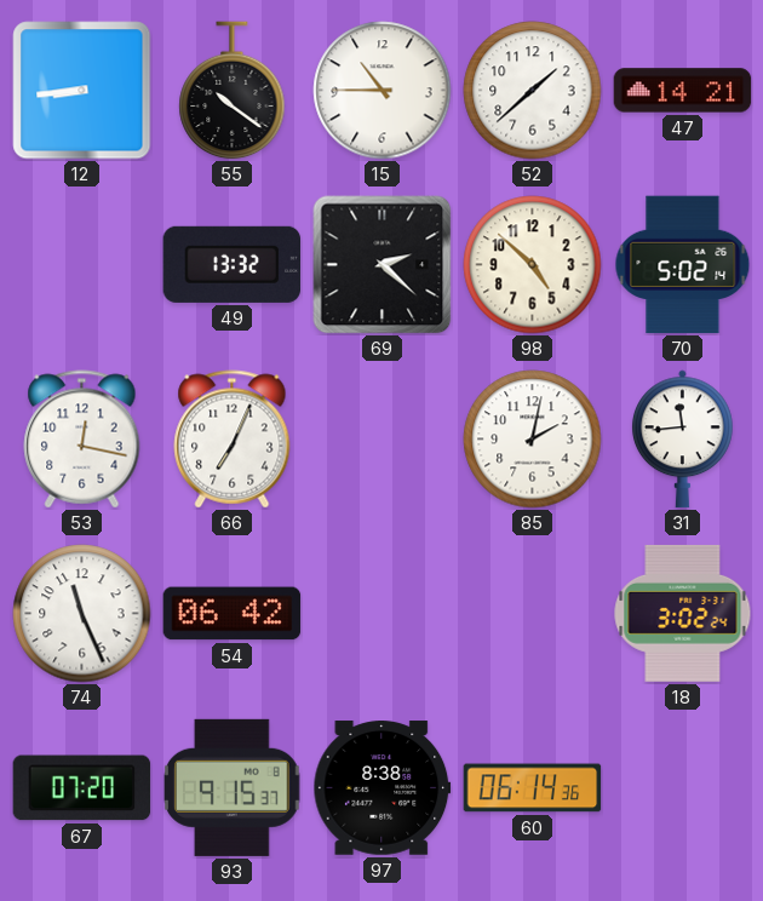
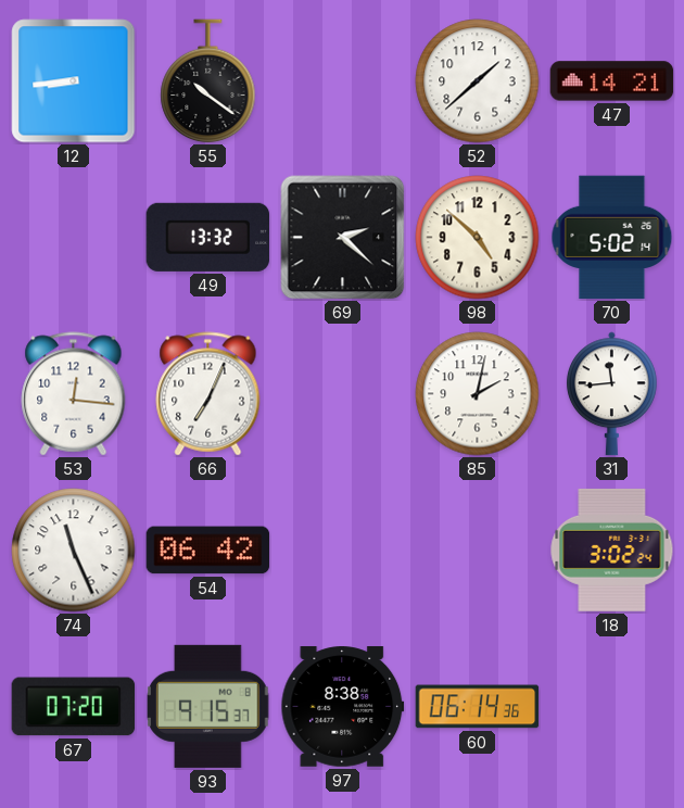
15: 10:45 -> none
53: 12:17 -> 12:16
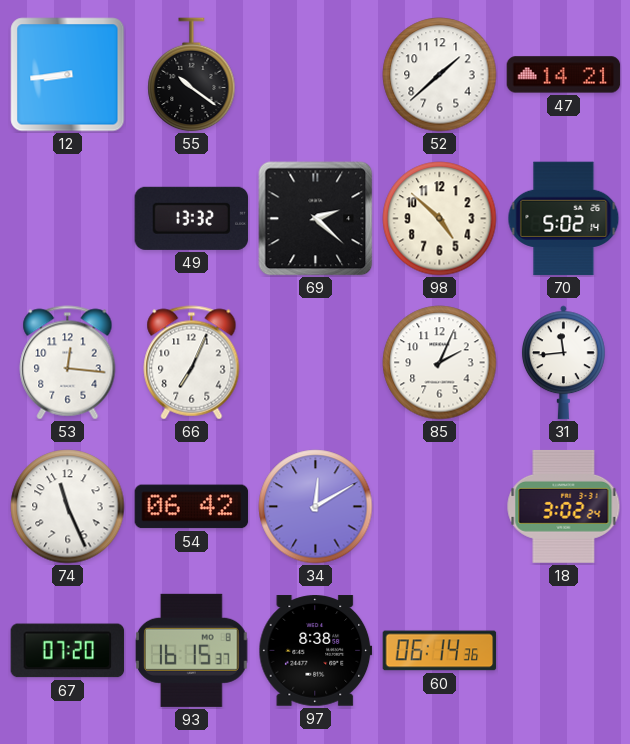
85: 2:02 -> 2:04
34: none -> 12:10
93: 9:15 -> 16:15
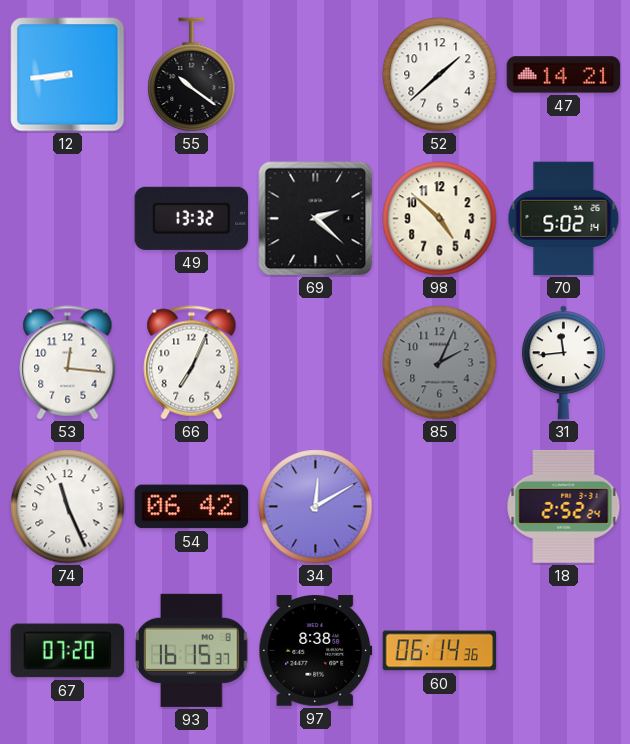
85 dial: white -> grey
18: 3:02 -> 2:52
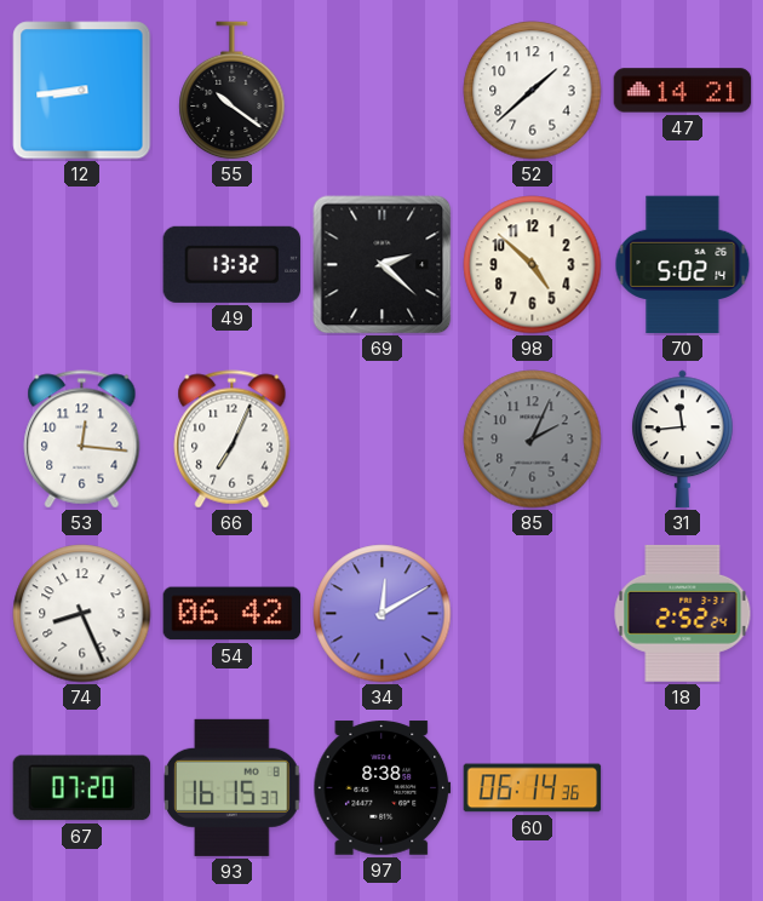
74: 11:26 -> 8:26
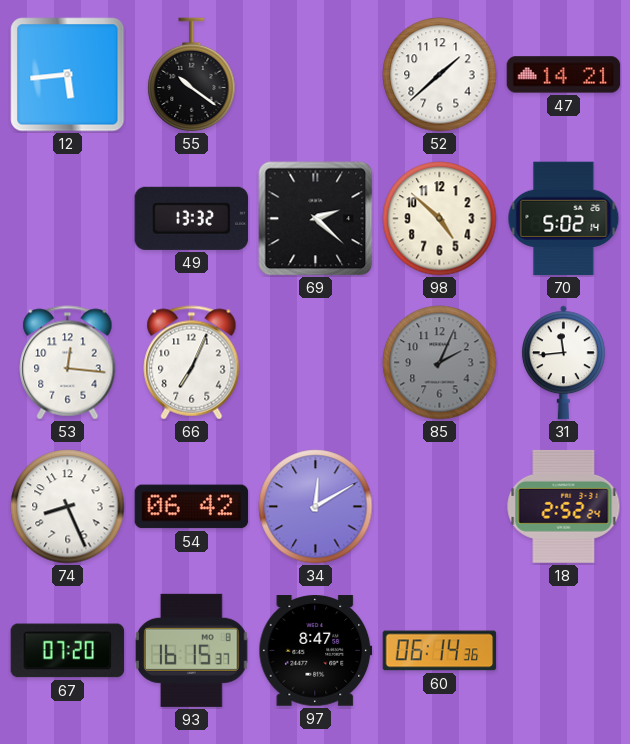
12: 8:44 -> 5:44
97: 8:38 -> 8:47
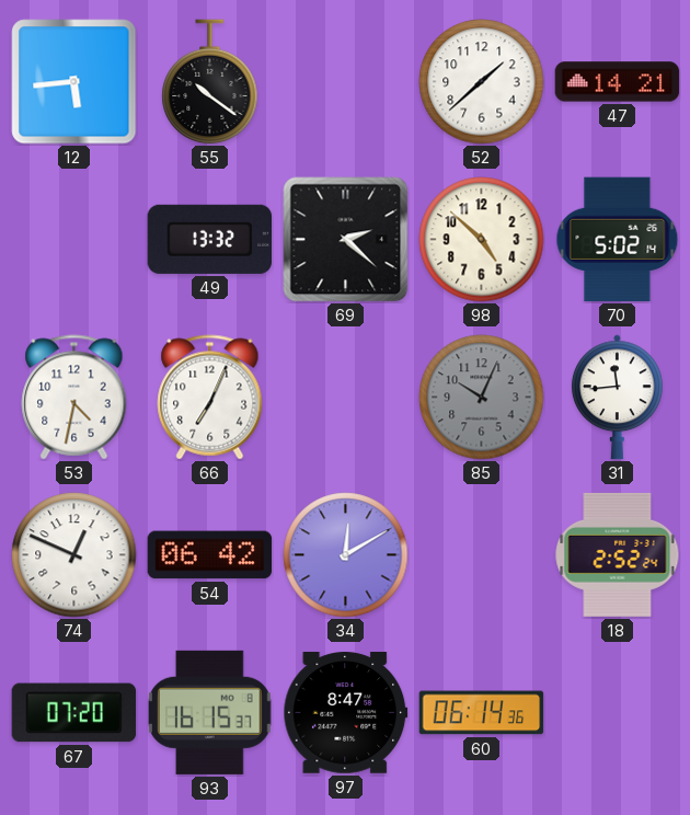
53: 12:16 -> 4:32
85: 2:04 -> 10:04
74: 8:26 -> 12:49
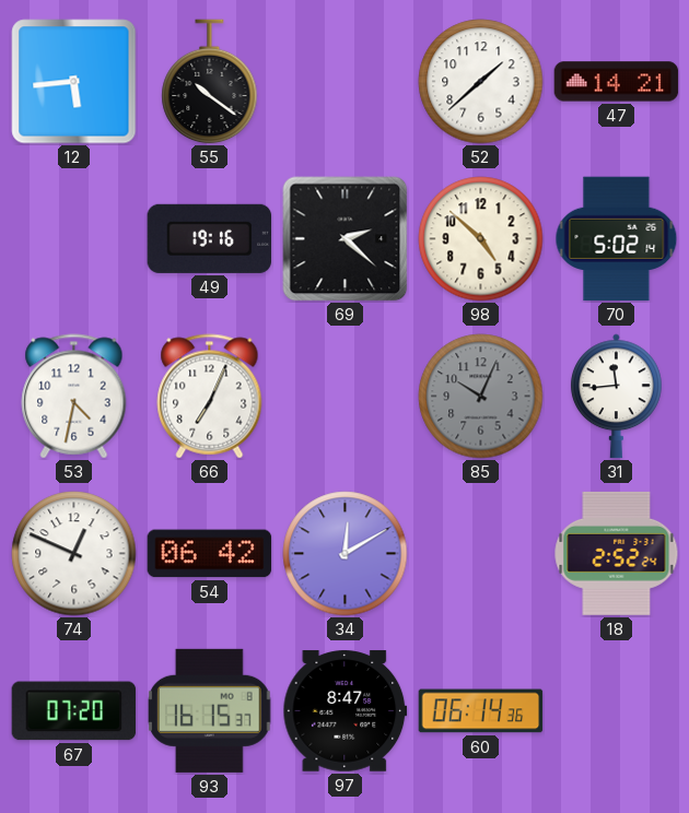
49: 13:32 -> 19:16
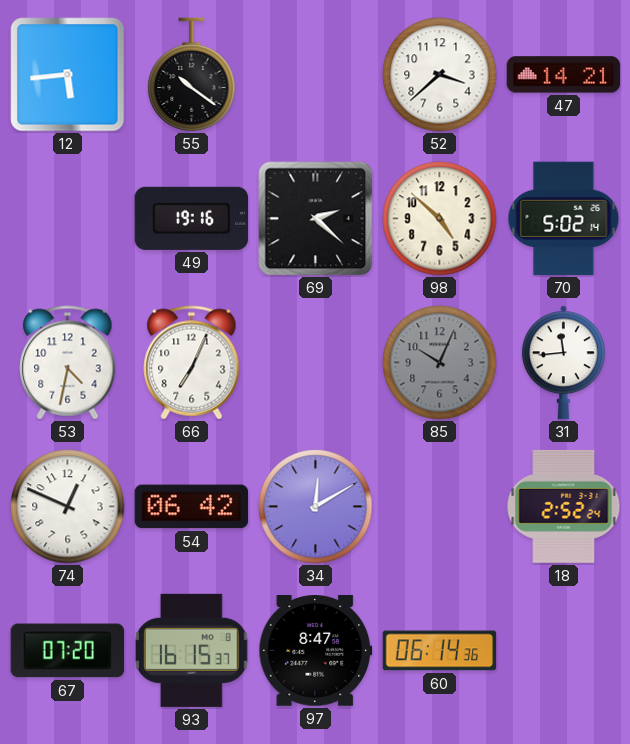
52: 1:38 -> 3:38
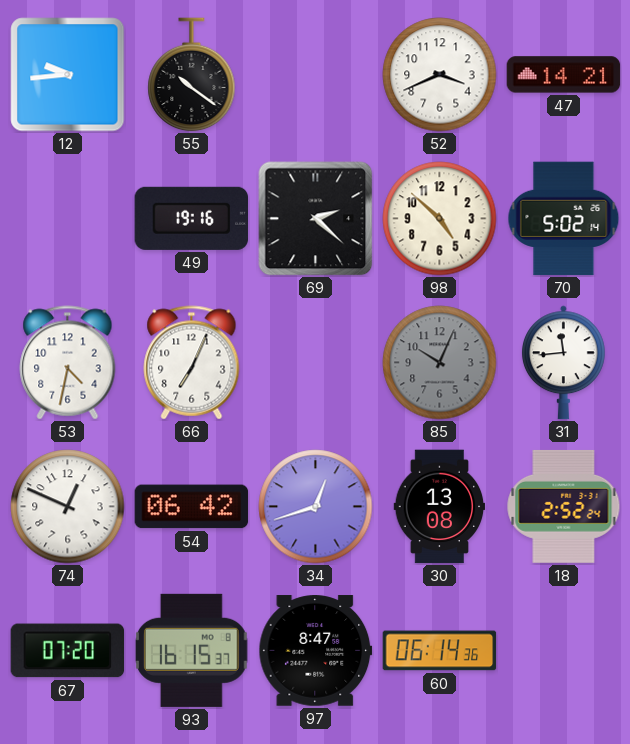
12: 5:44 -> 9:44
52: 3:38 -> 3:41
34: 12:10 -> 12:42
30: none -> 13:08
